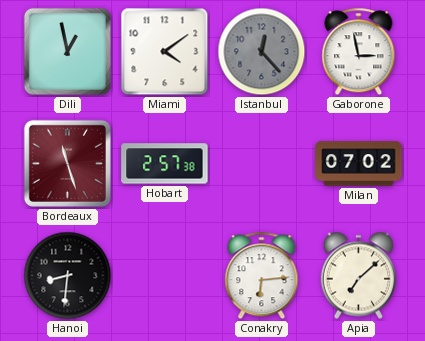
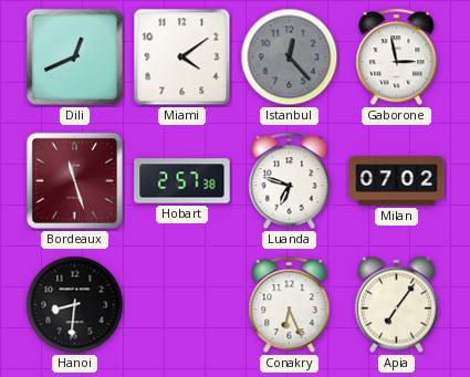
Dili: 12:58 -> 12:41
Luanda: none -> 6:48
Conakry: 6:14 -> 6:26
Apia: 7:08 -> 7:06
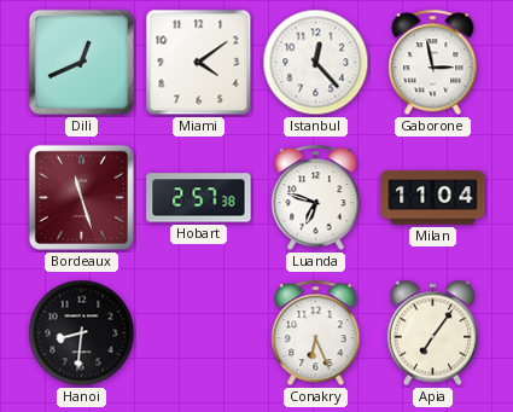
Istanbul dial: grey -> white
Milan: 07:02 -> 11:04
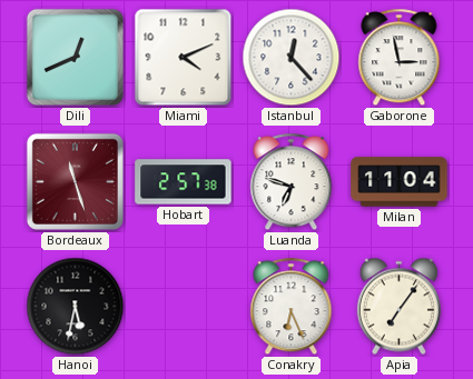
Miami: 4:09 -> 4:11
Hanoi: 8:31 -> 5:32
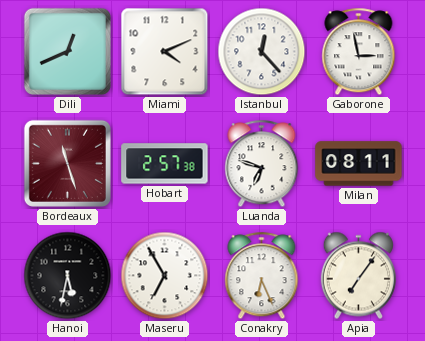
Milan: 11:04 -> 08:11
Maseru: none -> 6:55
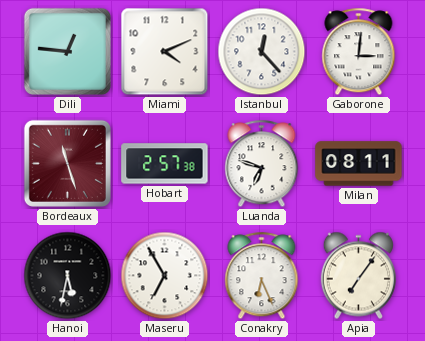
Dili: 12:41 -> 12:46
Gaborone: 2:58 -> 3:01
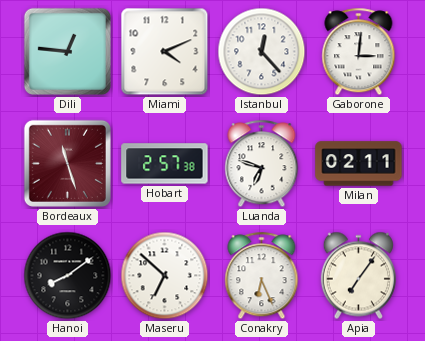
Milan: 08:11 -> 02:11
Hanoi: 5:32 -> 8:09
Maseru: 6:55 -> 6:52
